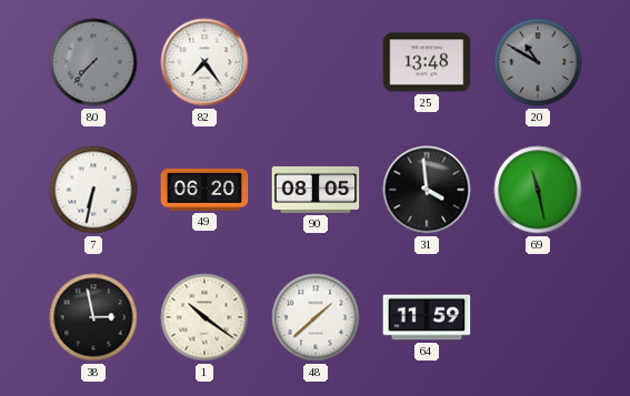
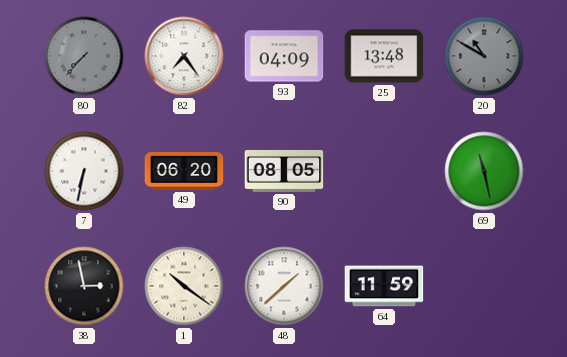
93: none -> 04:09
31: 3:59 -> none
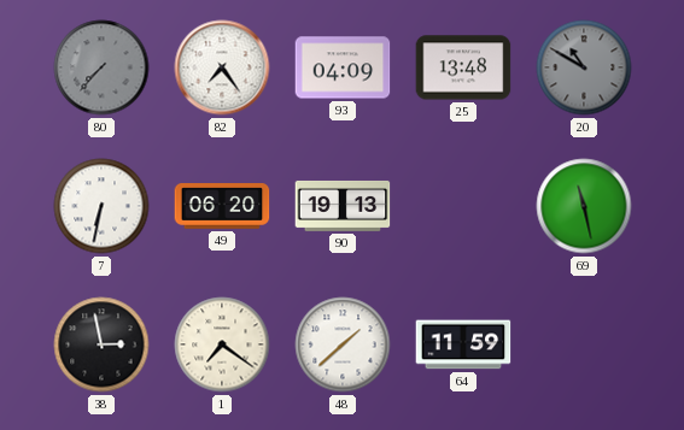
90: 08:05 -> 19:13
1: 10:21 -> 7:21
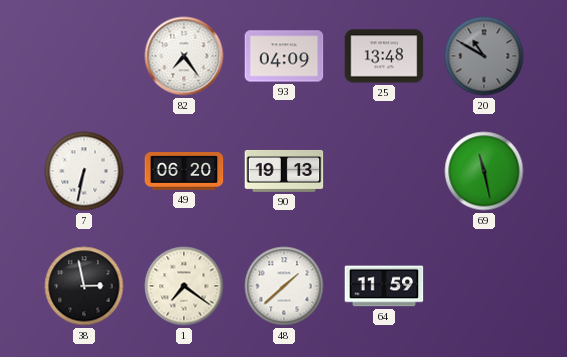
80: 7:37 -> none
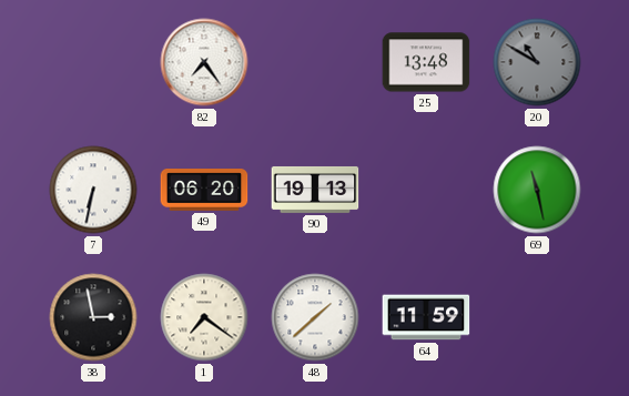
93: 04:09 -> none
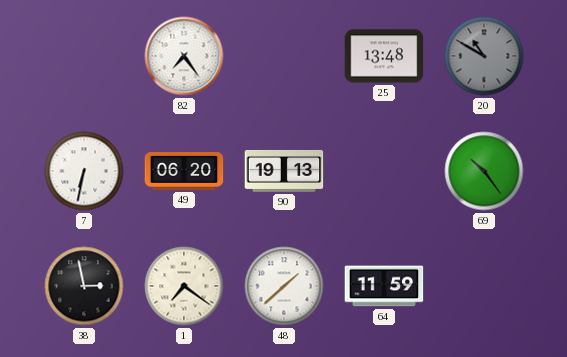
69: 11:28 -> 10:24
